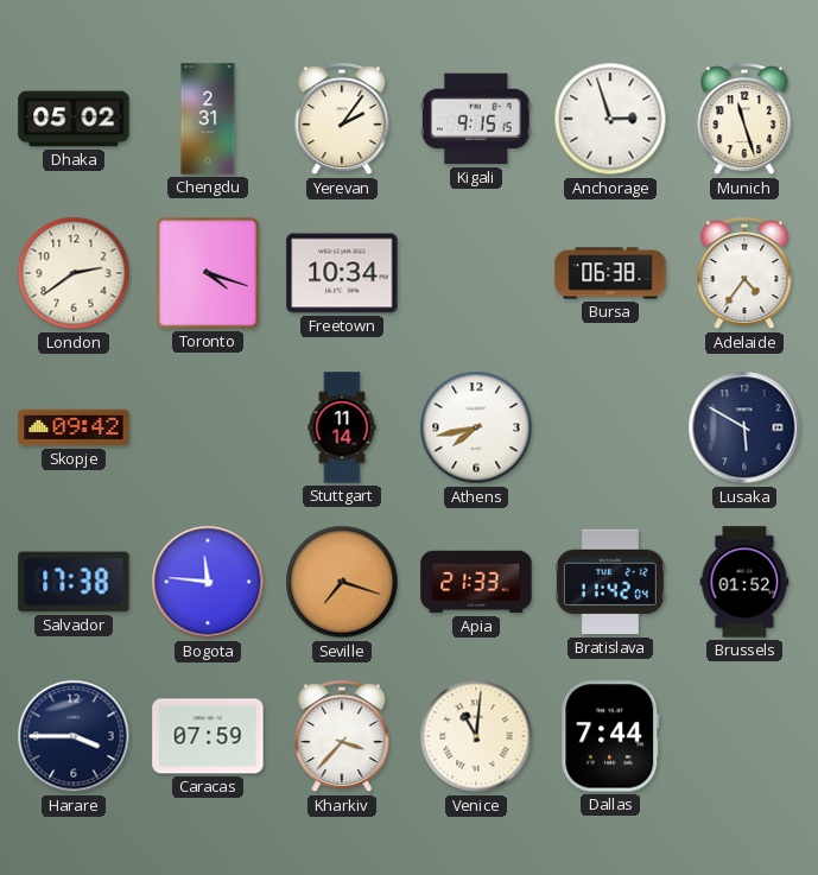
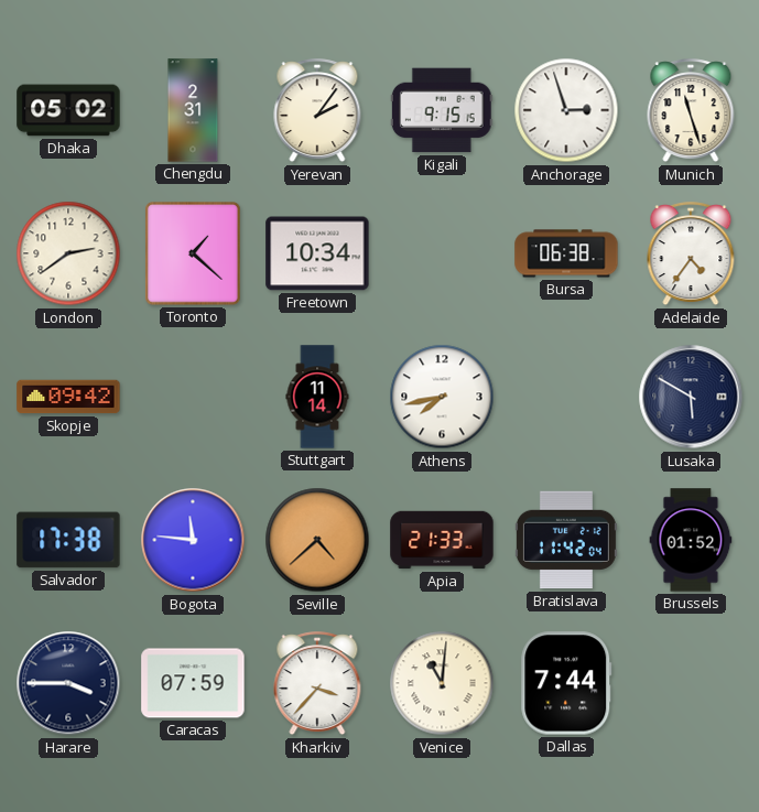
Toronto: 4:18 -> 1:22
Seville: 7:18 -> 4:38
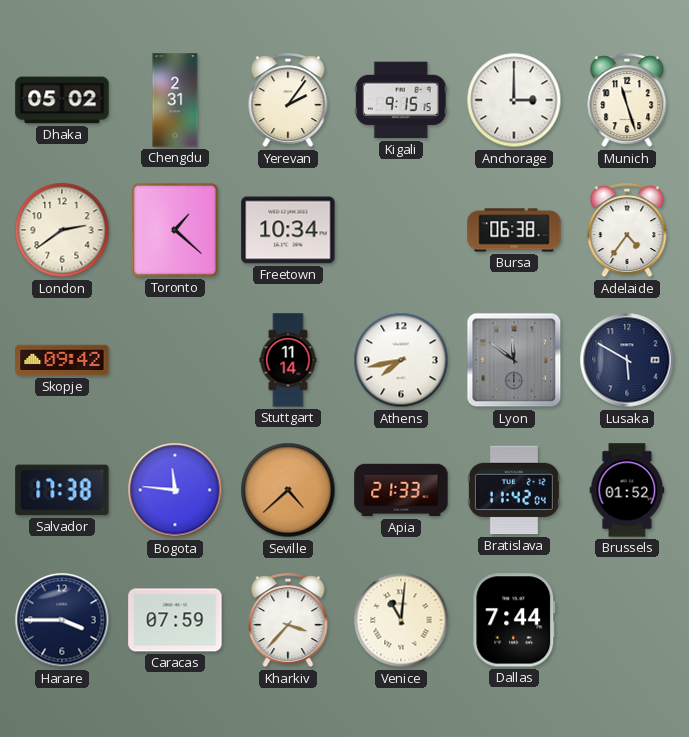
Anchorage: 2:57 -> 3:00
Lyon: none -> 11:51
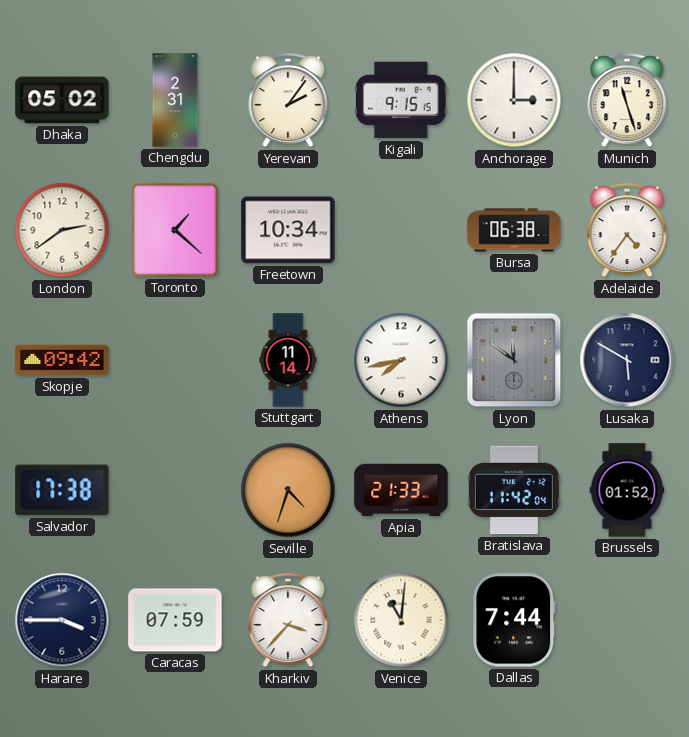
Bogota: 11:46 -> none
Seville: 4:38 -> 4:33
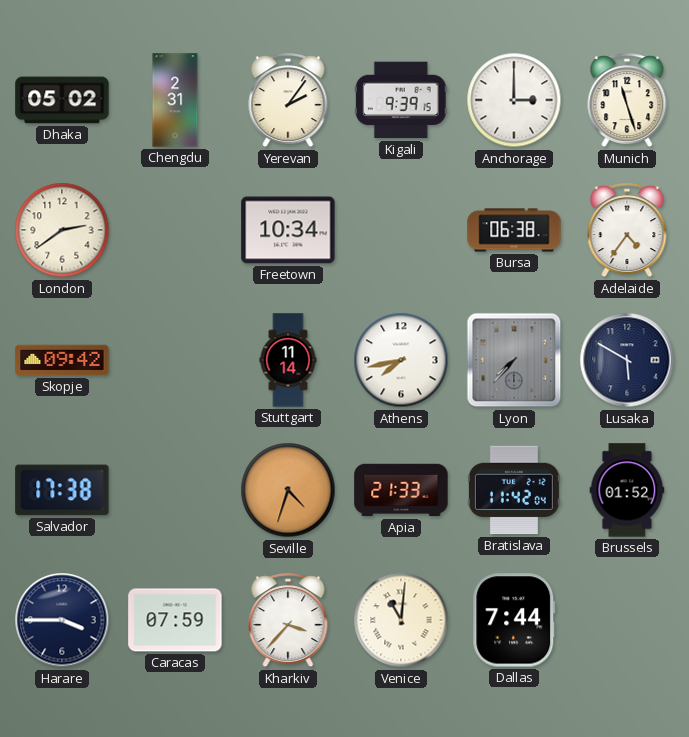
Kigali: 9:15 -> 9:39
Toronto: 1:22 -> none
Lyon: 11:51 -> 7:37
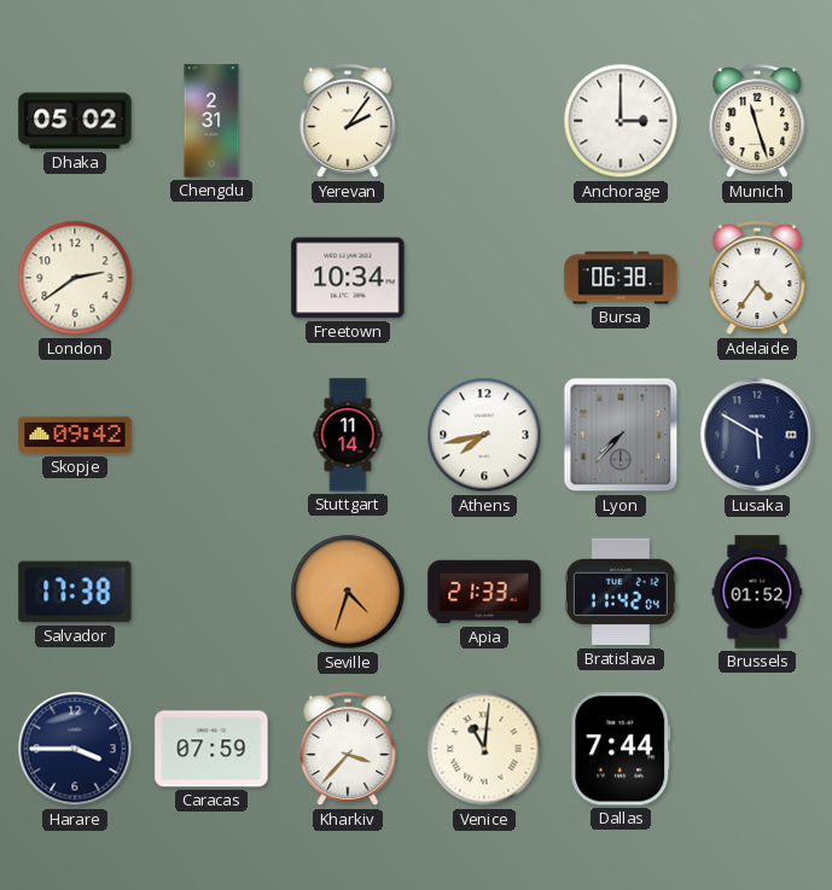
Kigali: 9:39 -> none
